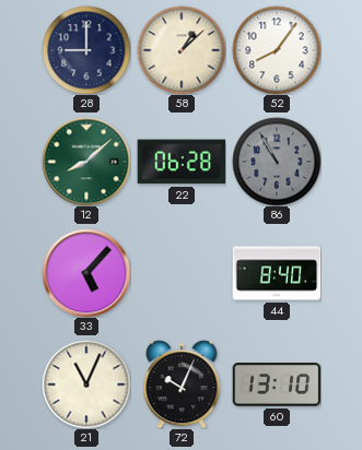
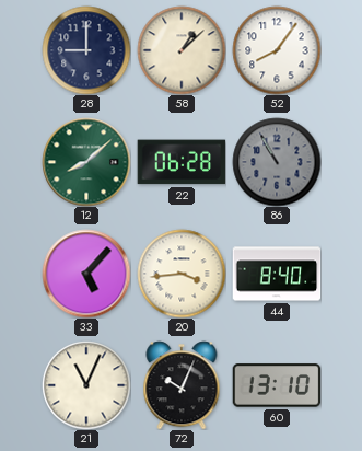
20: none -> 3:44
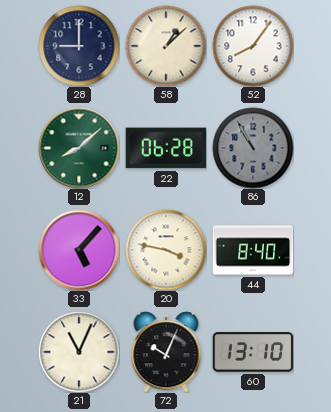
20: 3:44 -> 3:47
